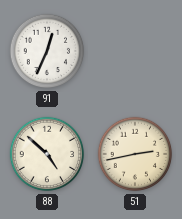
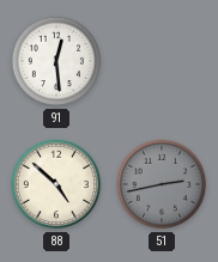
91: 12:34 -> 12:29
51 dial: cream -> grey
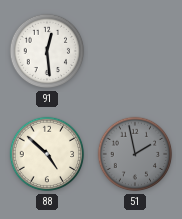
51: 2:43 -> 1:58
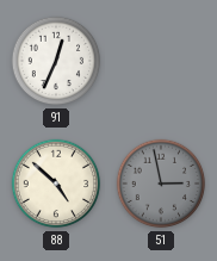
91: 12:29 -> 12:34
51: 1:58 -> 2:58
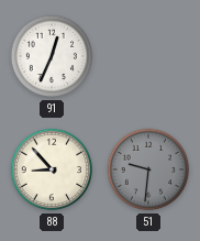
88: 4:52 -> 8:53
51: 2:58 -> 9:31
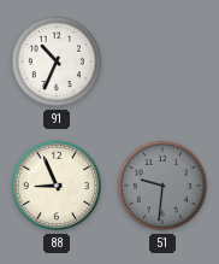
91: 12:34 -> 10:34
88: 8:53 -> 8:56
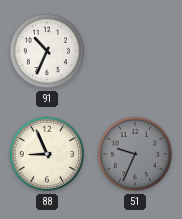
51: 9:31 -> 9:34
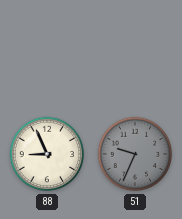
91: 10:34 -> none
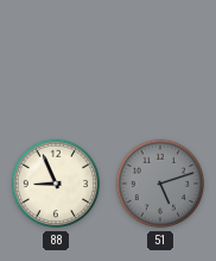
51: 9:34 -> 5:12
